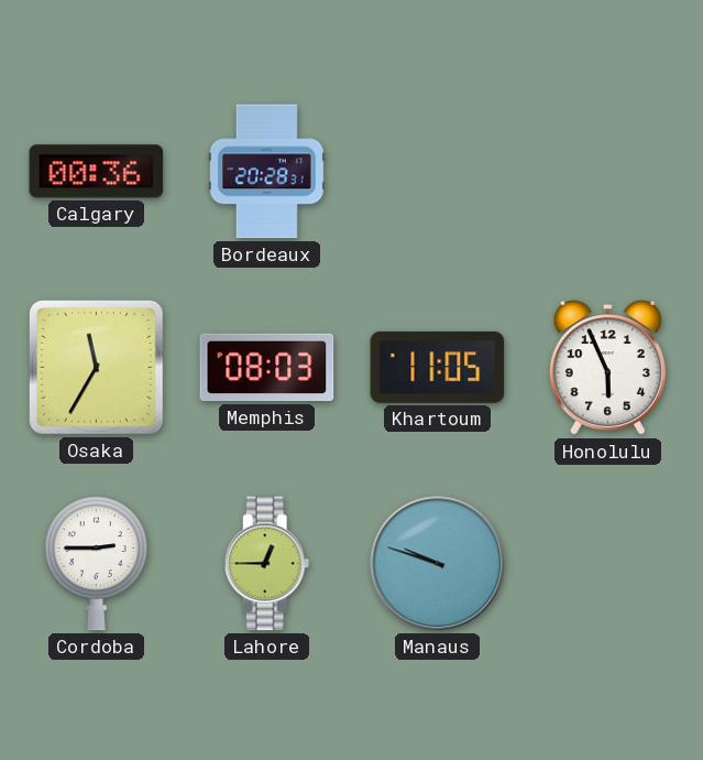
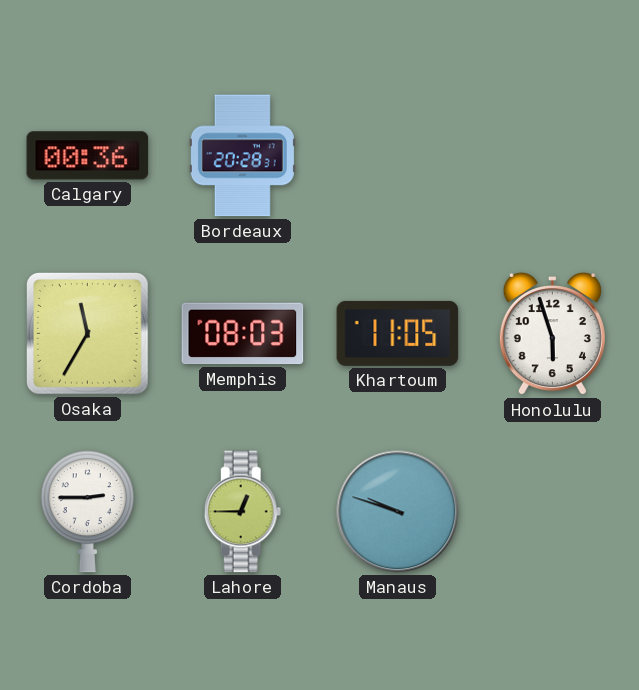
Honolulu: 5:56 -> 5:57
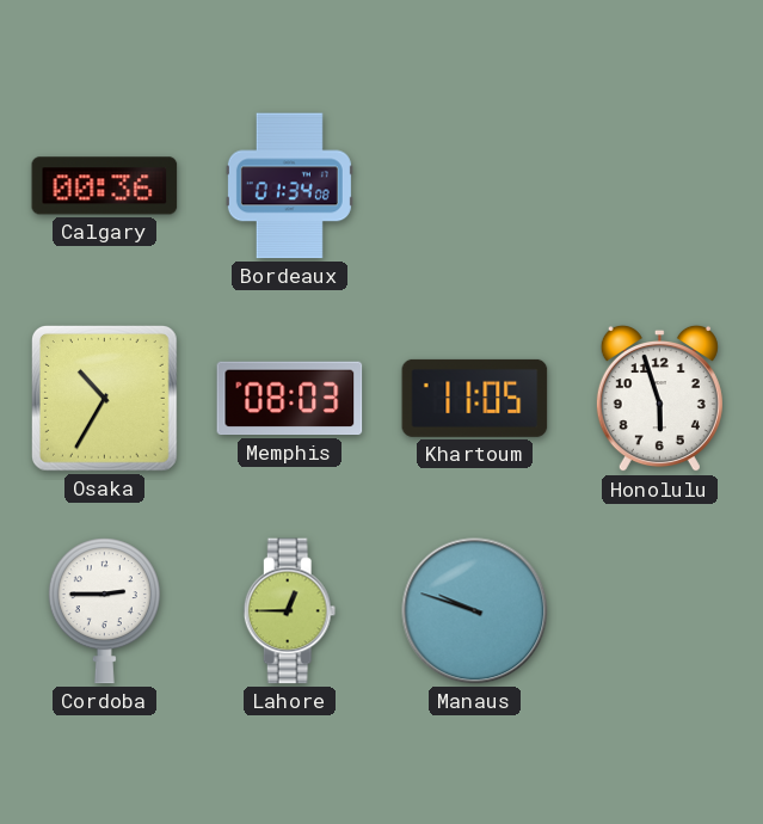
Bordeaux: 20:28 -> 01:34
Osaka: 11:35 -> 10:35
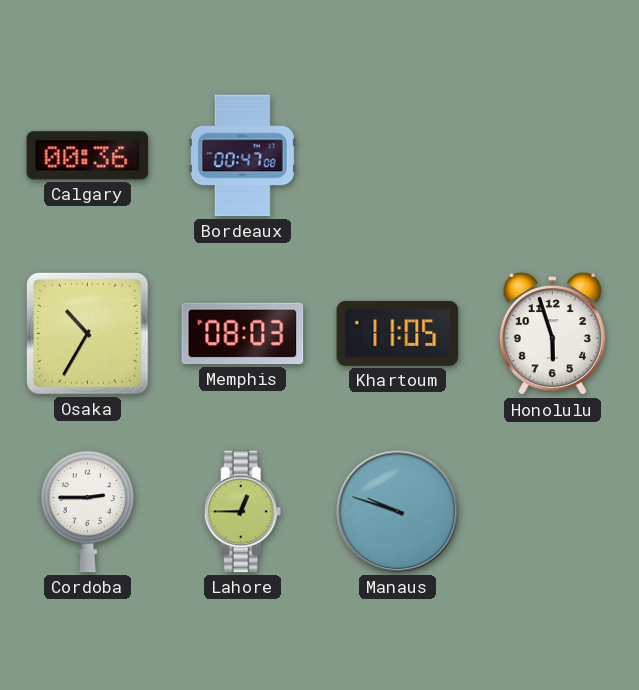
Bordeaux: 01:34 -> 00:47
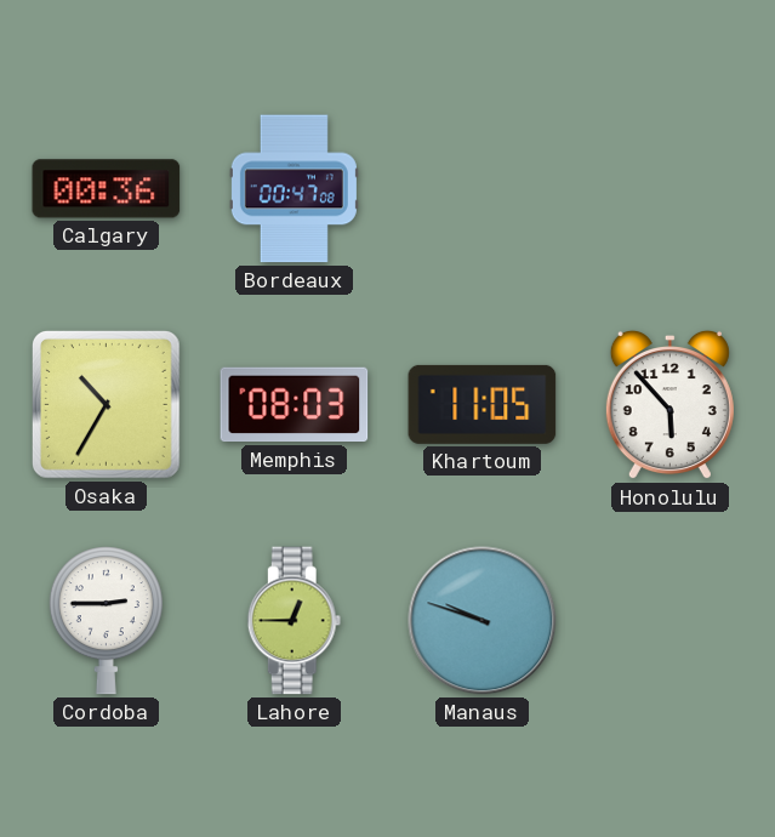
Honolulu: 5:57 -> 5:53
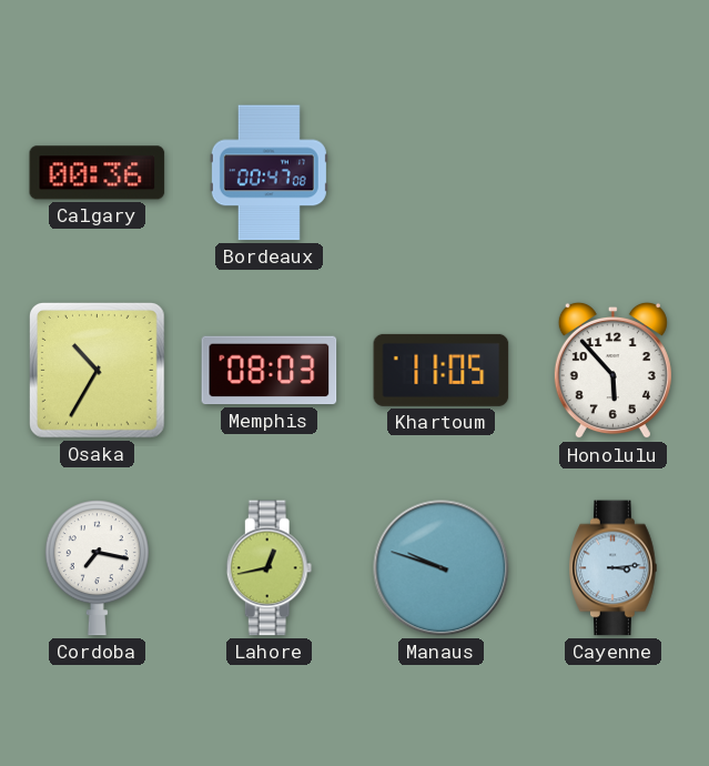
Cordoba: 2:45 -> 7:17
Lahore: 12:45 -> 12:43
Cayenne: none -> 3:14
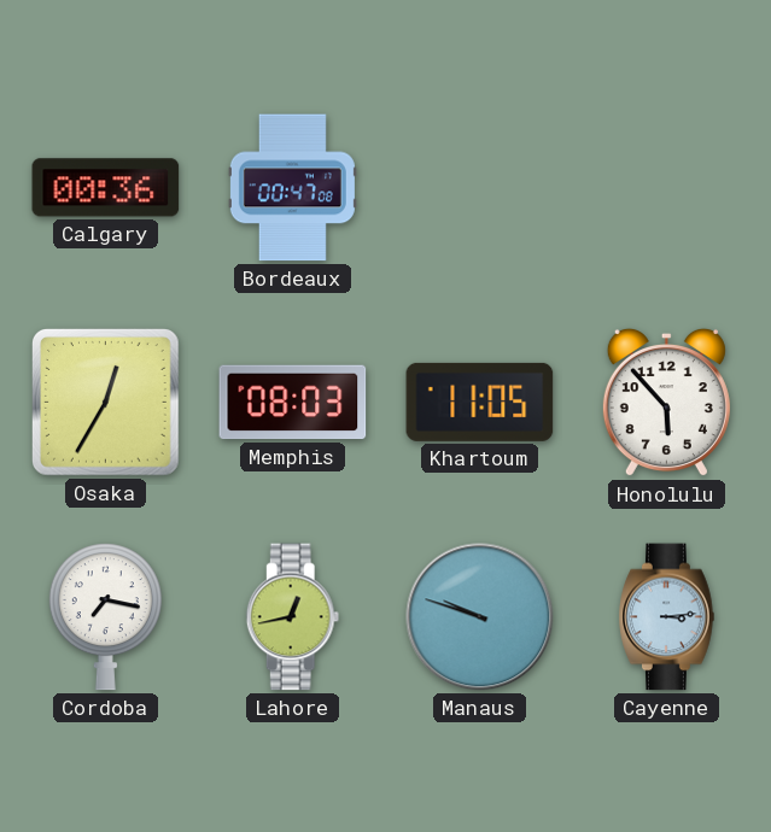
Osaka: 10:35 -> 12:35
